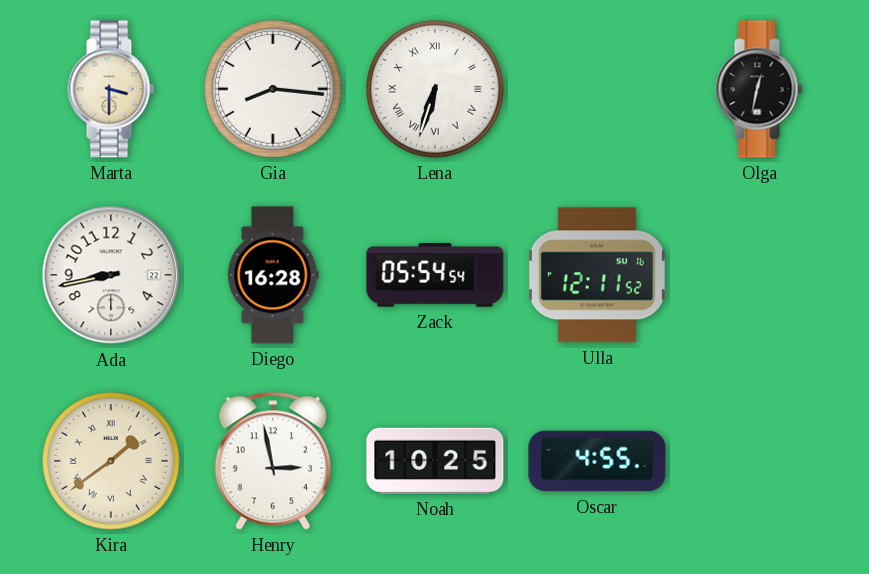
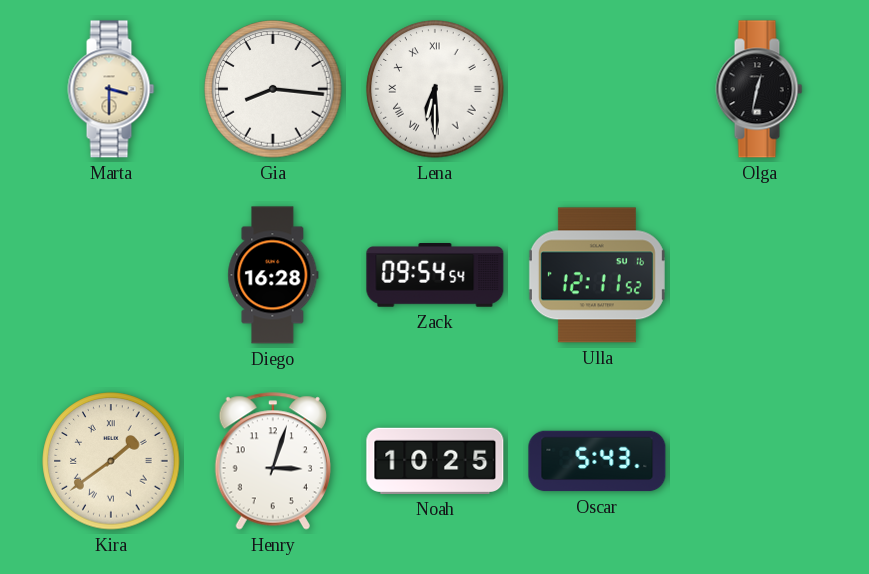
Lena: 6:33 -> 6:30
Ada: 8:43 -> none
Zack: 05:54 -> 09:54
Henry: 2:58 -> 3:03
Oscar: 4:55 -> 5:43
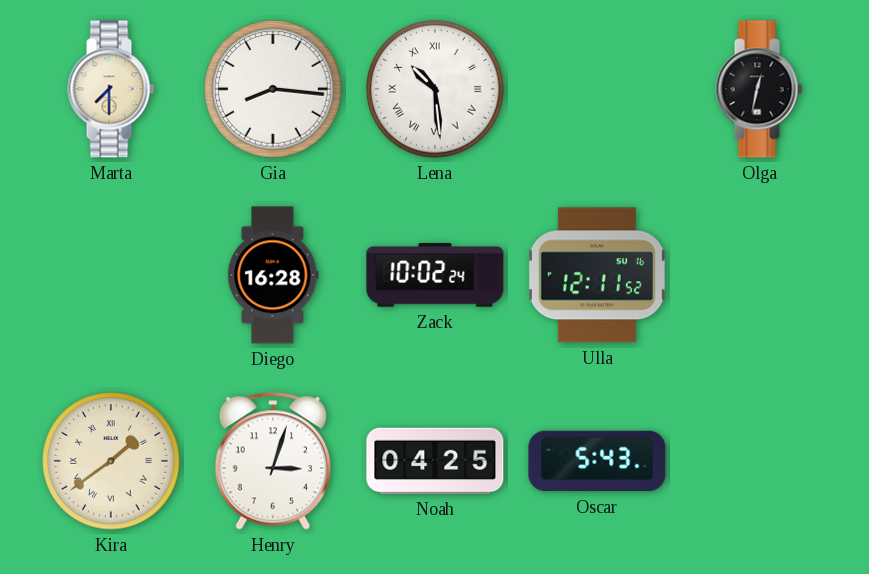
Marta: 3:30 -> 7:30
Lena: 6:30 -> 10:29
Zack: 09:54 -> 10:02
Noah: 10:25 -> 04:25
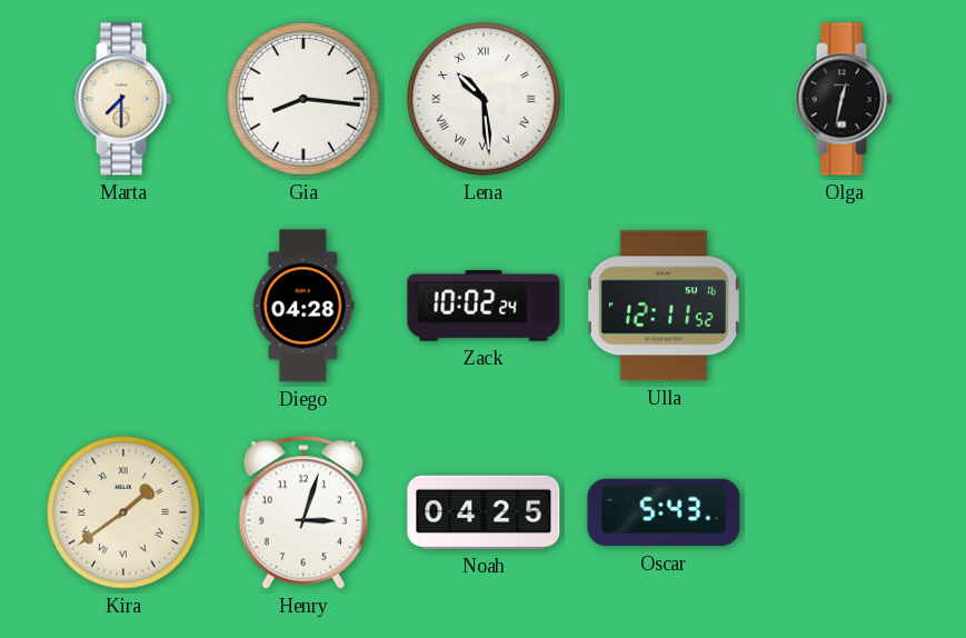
Diego: 16:28 -> 04:28
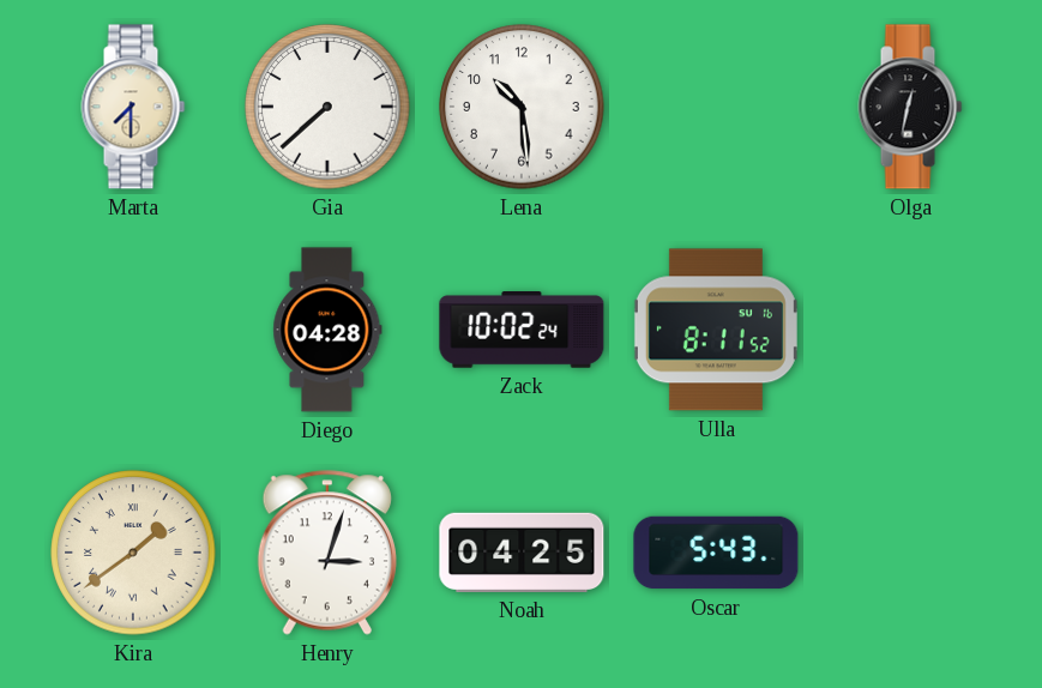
Gia: 8:16 -> 7:38
Lena numerals: Roman -> Arabic
Ulla: 12:11 -> 8:11
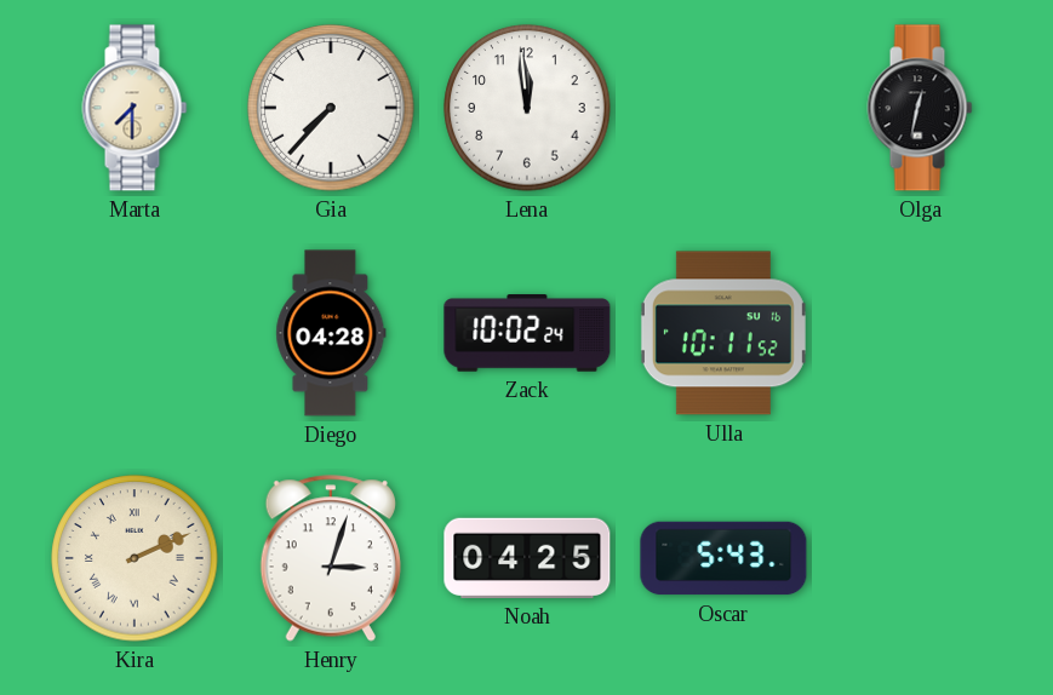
Gia: 7:38 -> 7:37
Lena: 10:29 -> 11:59
Ulla: 8:11 -> 10:11
Kira: 1:39 -> 2:11
